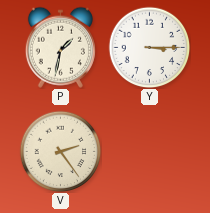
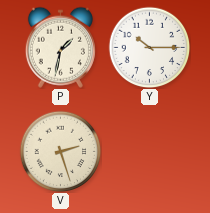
Y: 3:15 -> 10:15
V: 2:24 -> 2:27
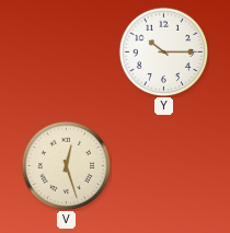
P: 1:32 -> none
V: 2:27 -> 12:27
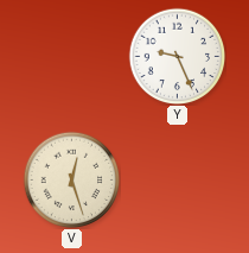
Y: 10:15 -> 9:26
